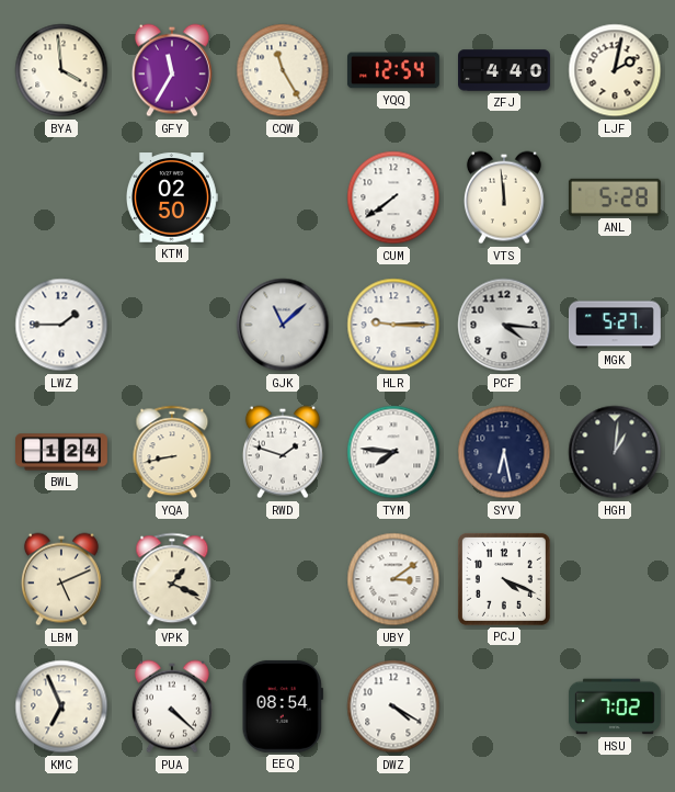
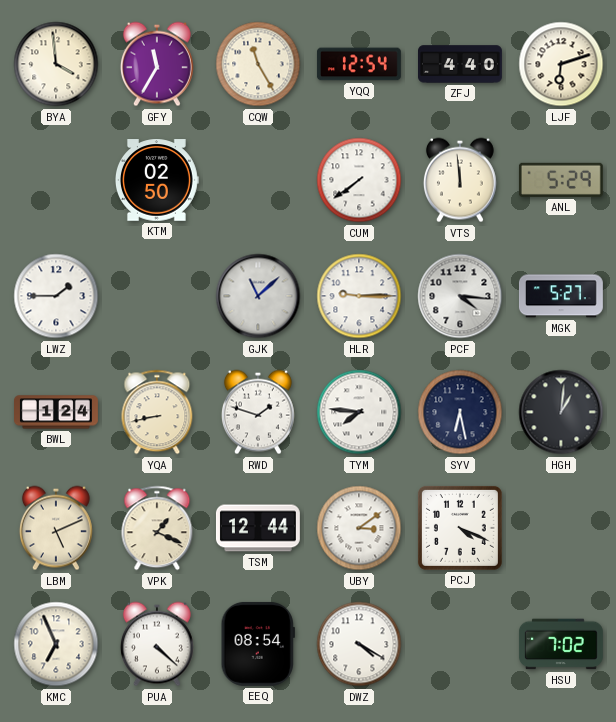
LJF: 2:02 -> 6:12
ANL: 5:28 -> 5:29
TSM: none -> 12:44
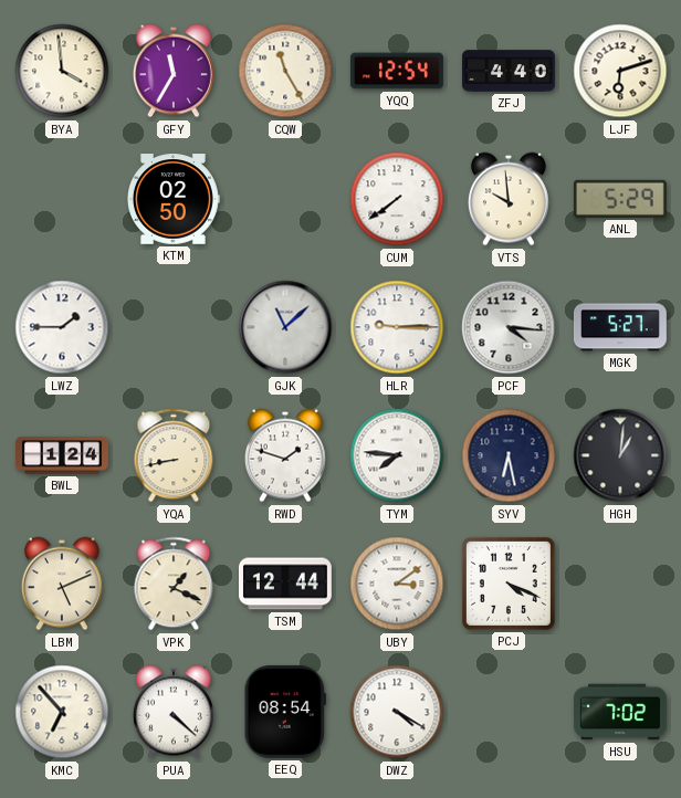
VTS: 11:59 -> 9:59
KMC: 6:56 -> 6:53
